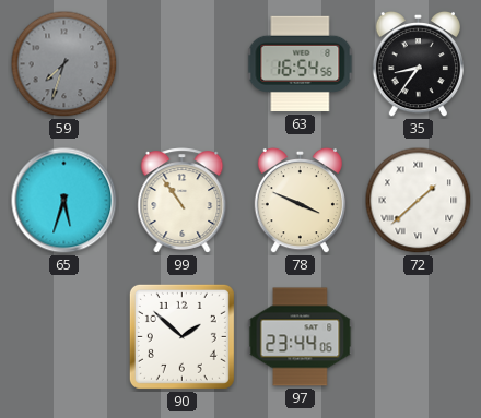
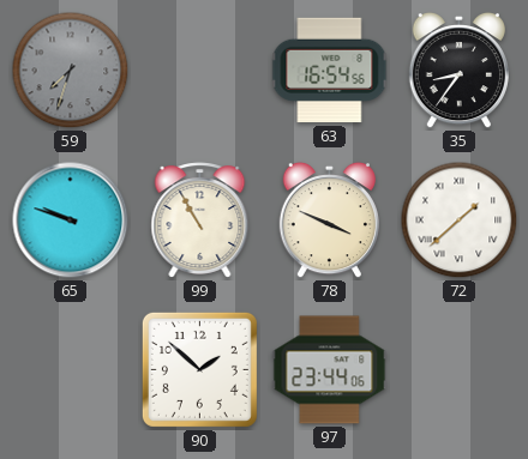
65: 5:33 -> 9:48
99: 10:54 -> 10:55
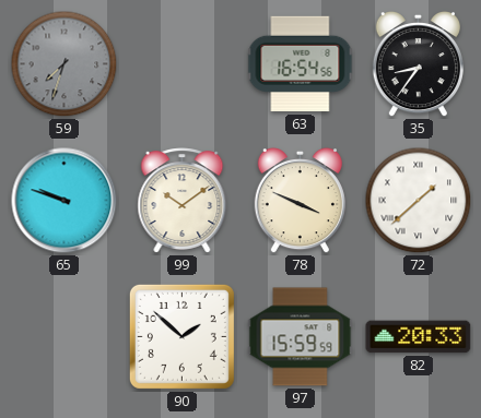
99: 10:55 -> 10:09
97: 23:44 -> 15:59
82: none -> 20:33
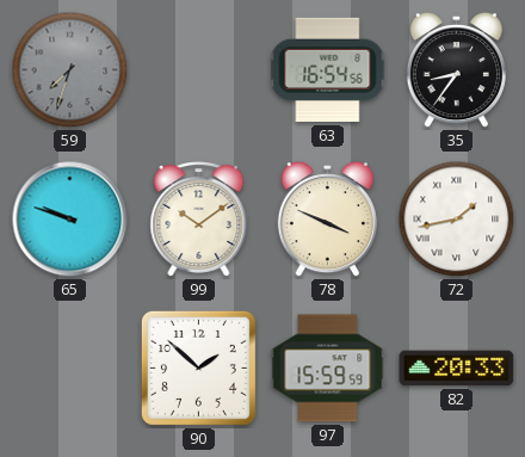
72: 1:38 -> 1:43
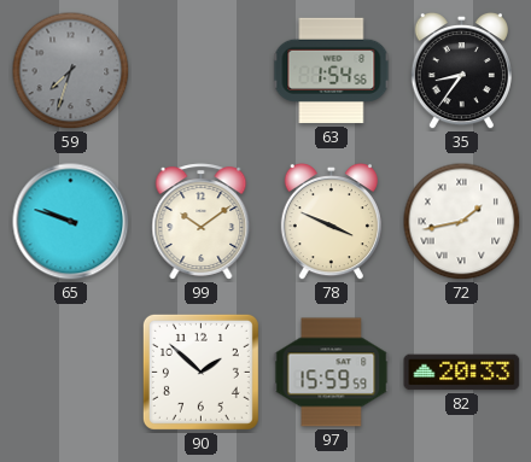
63: 16:54 -> 1:54
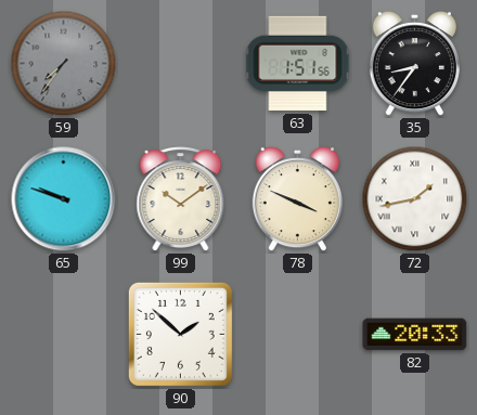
59: 7:33 -> 7:36
63: 1:54 -> 1:51
97: 15:59 -> none
